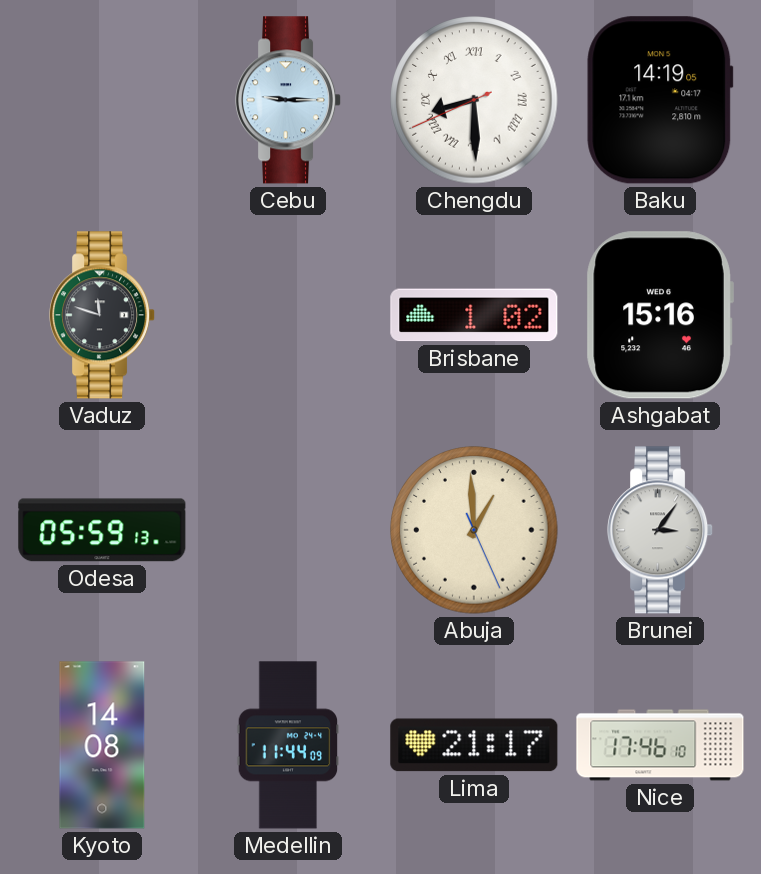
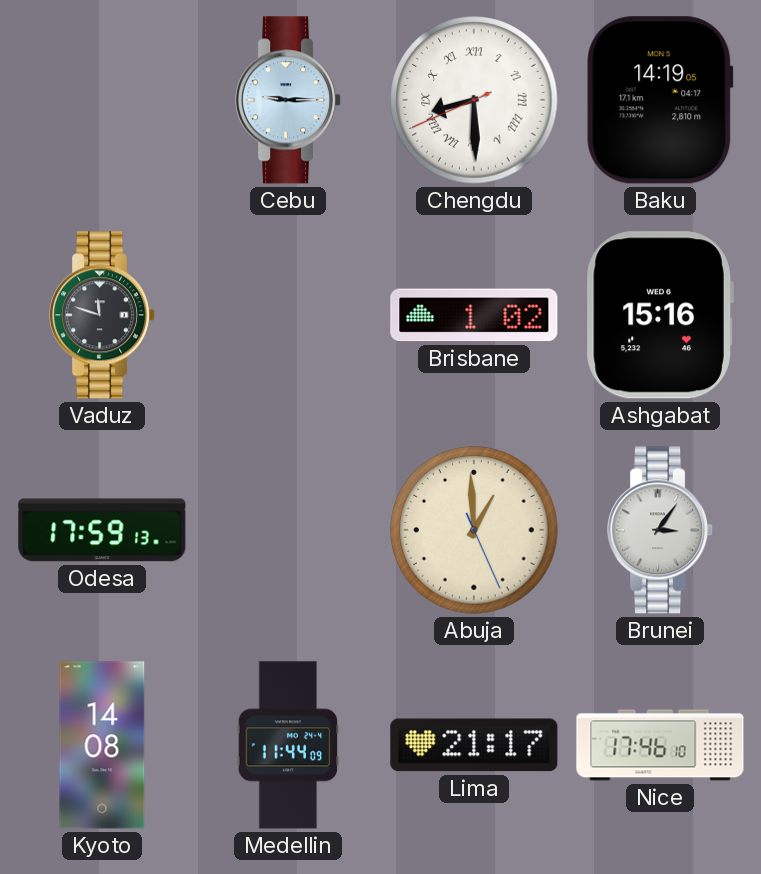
Odesa: 05:59 -> 17:59
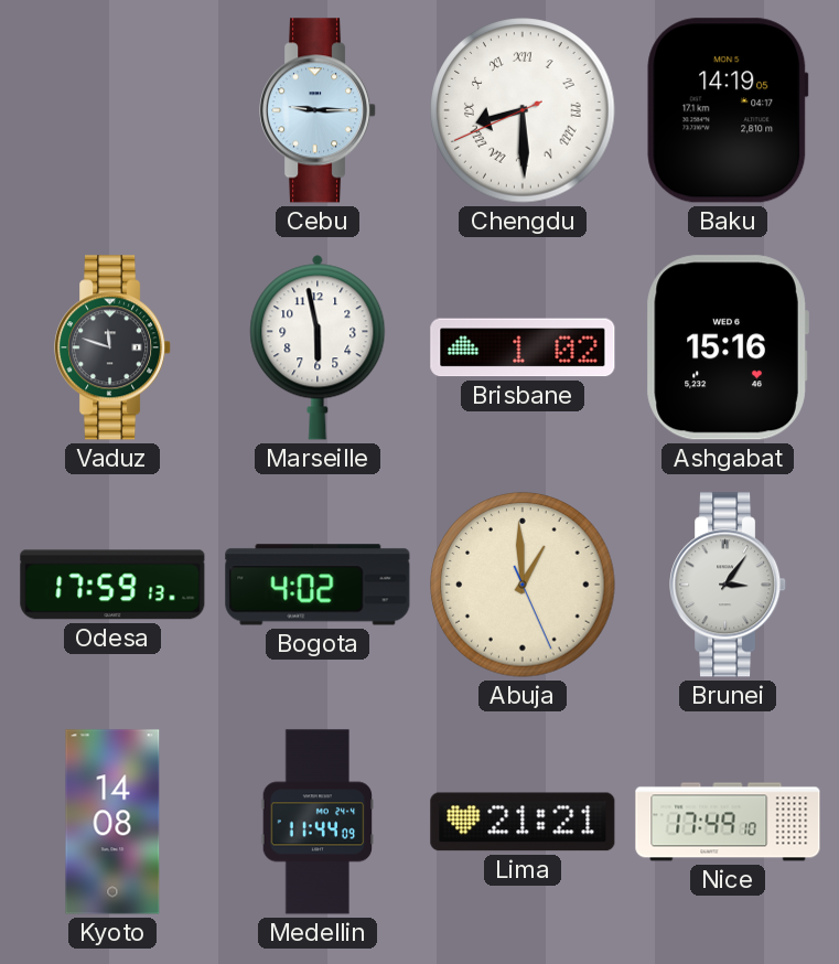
Marseille: none -> 5:58
Bogota: none -> 4:02
Lima: 21:17 -> 21:21
Nice: 17:46 -> 17:49
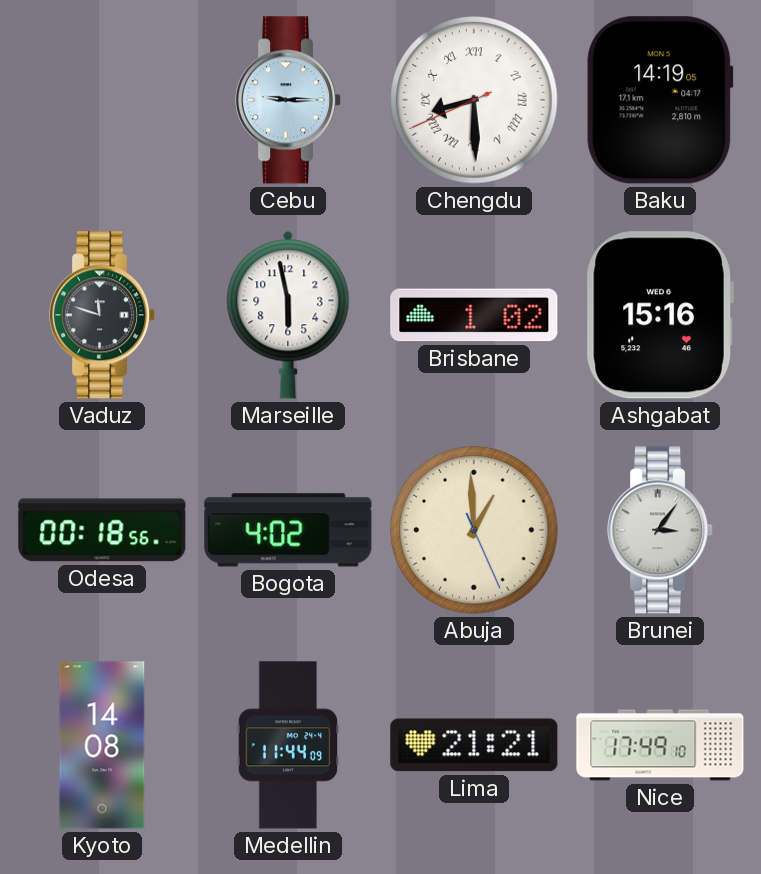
Odesa: 17:59 -> 00:18
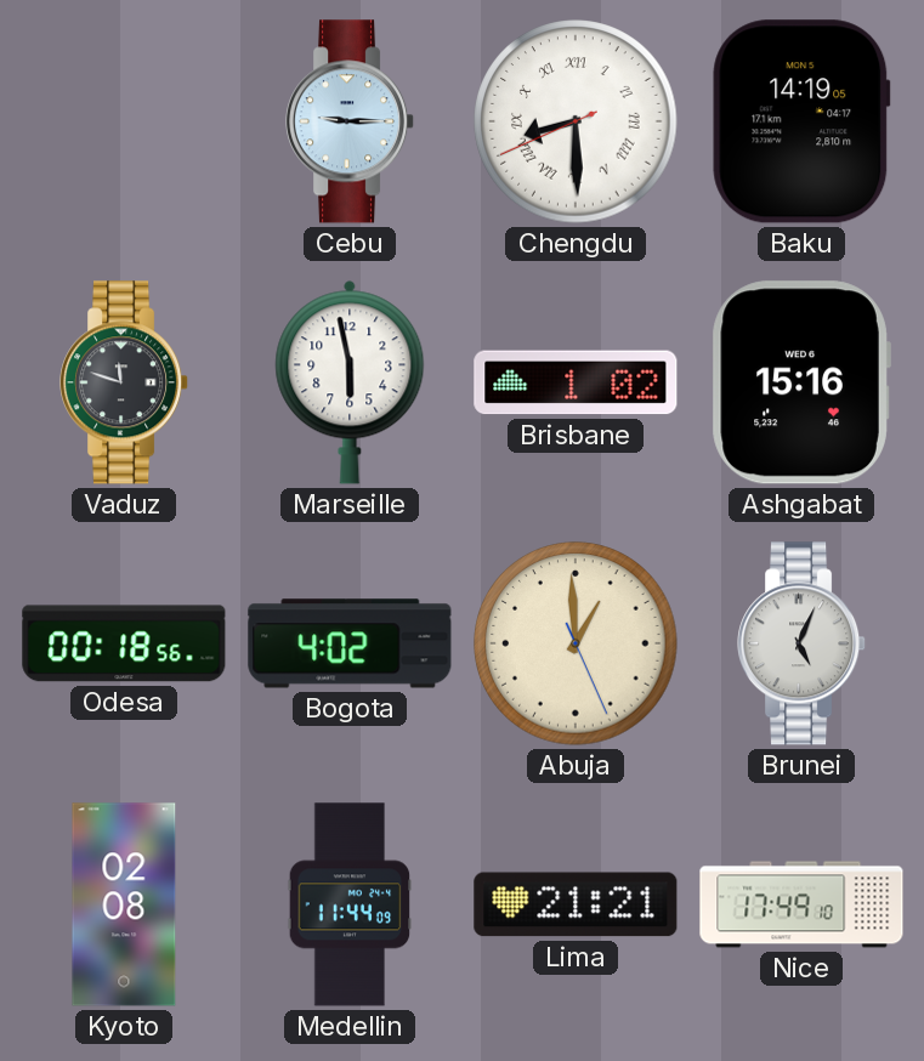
Brunei: 3:06 -> 5:04
Kyoto: 14:08 -> 02:08
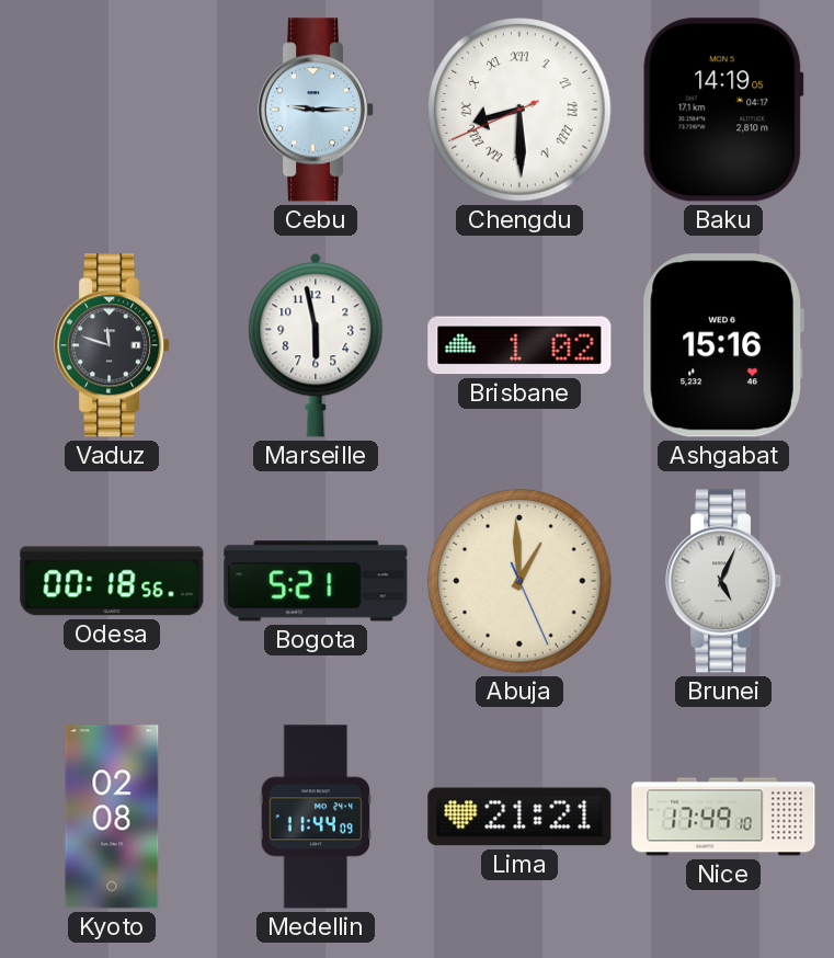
Bogota: 4:02 -> 5:21
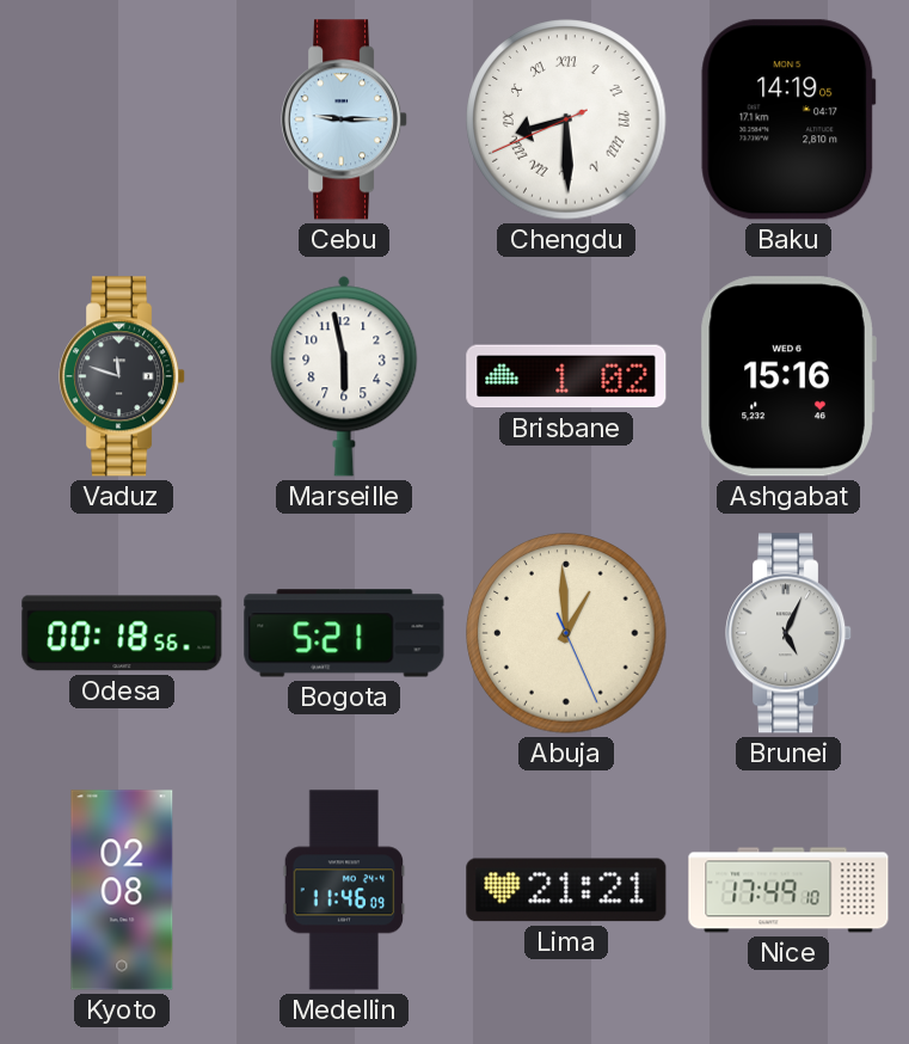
Medellin: 11:44 -> 11:46
